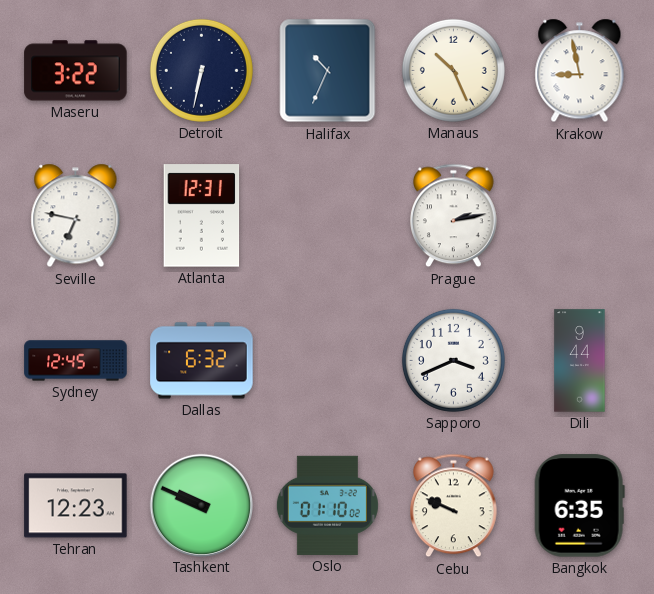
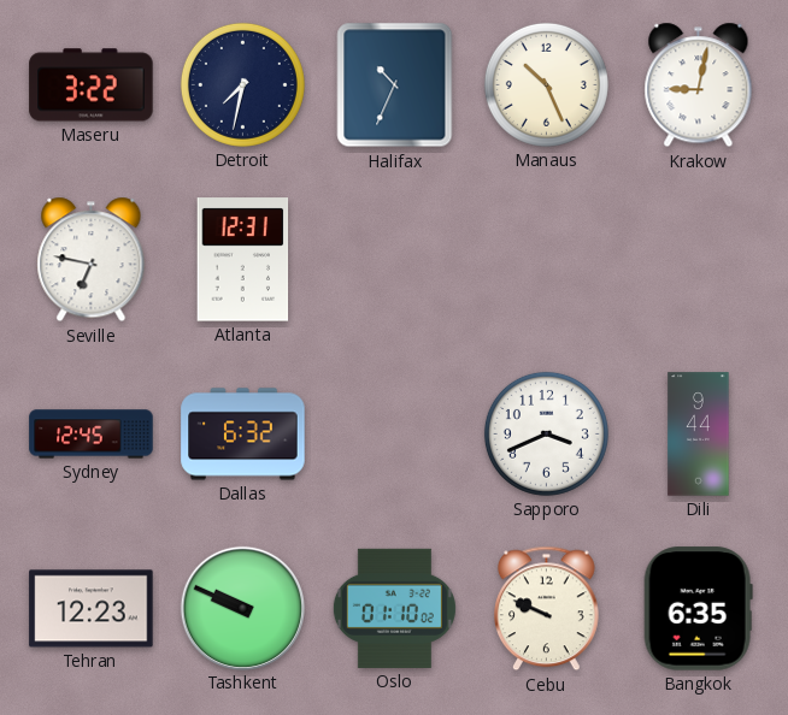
Detroit: 6:32 -> 7:32
Krakow: 8:58 -> 9:02
Prague: 2:13 -> none
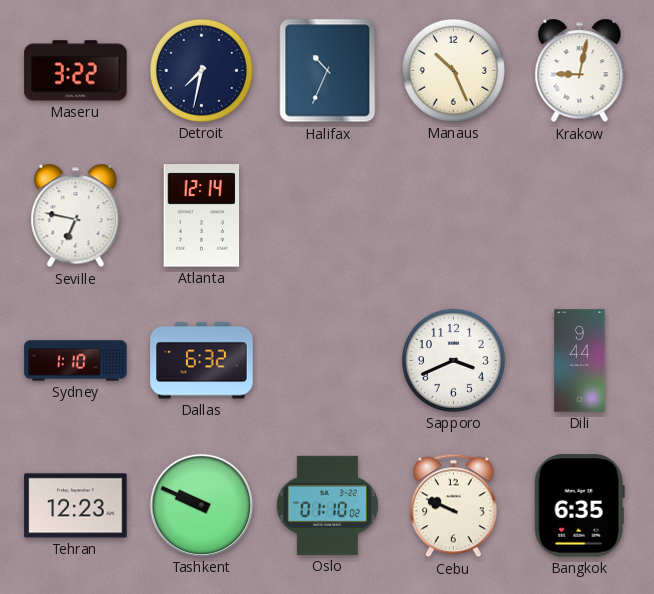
Atlanta: 12:31 -> 12:14
Sydney: 12:45 -> 1:10
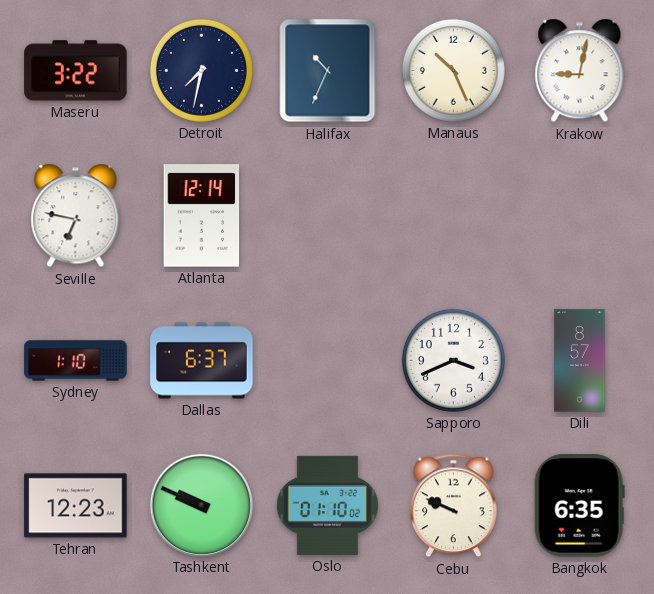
Dallas: 6:32 -> 6:37
Dili: 9:44 -> 8:57
